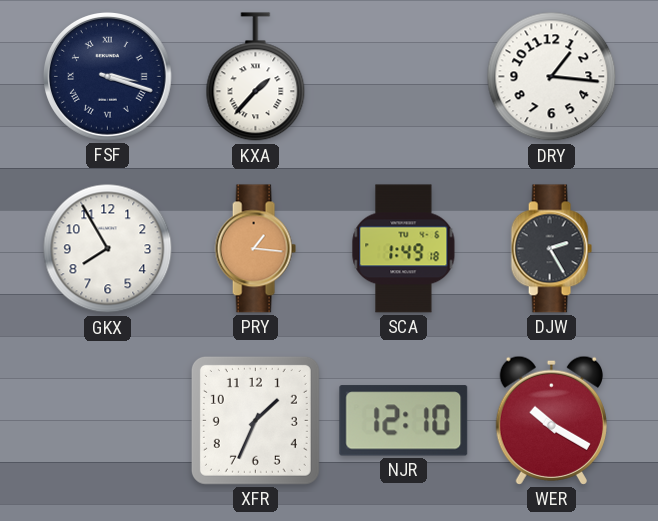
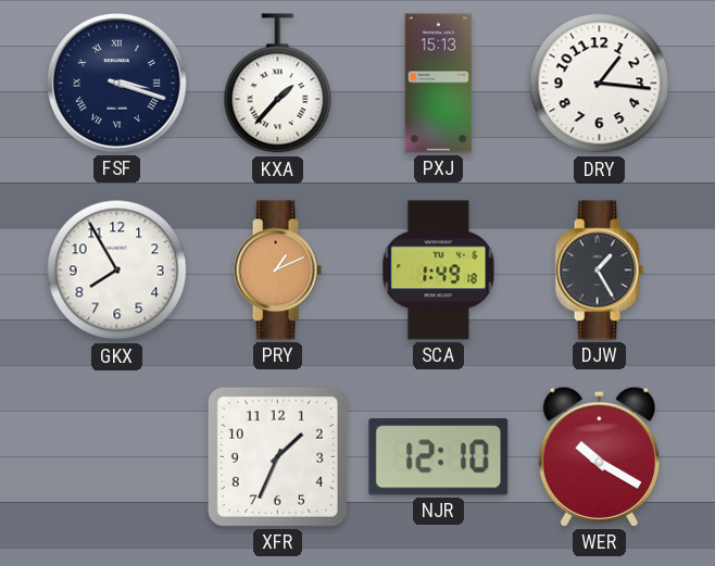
PXJ: none -> 15:13
PRY: 1:16 -> 1:11
DJW: 2:25 -> 1:25
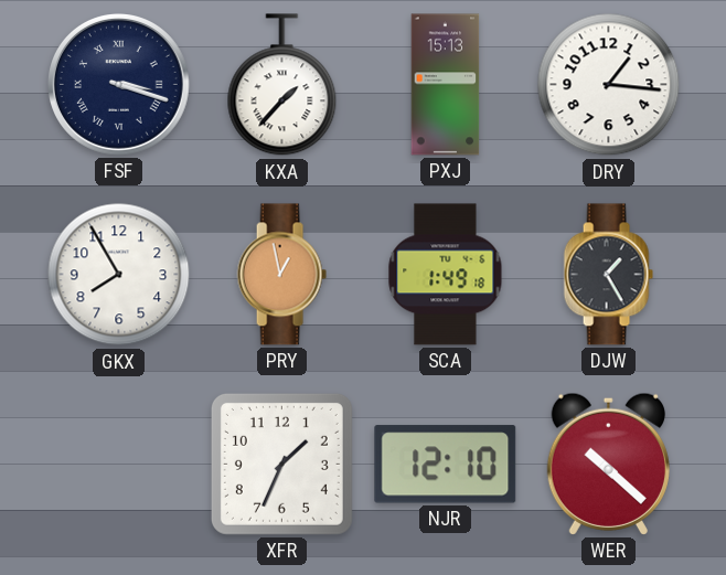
PRY: 1:11 -> 12:58
WER: 10:20 -> 10:22
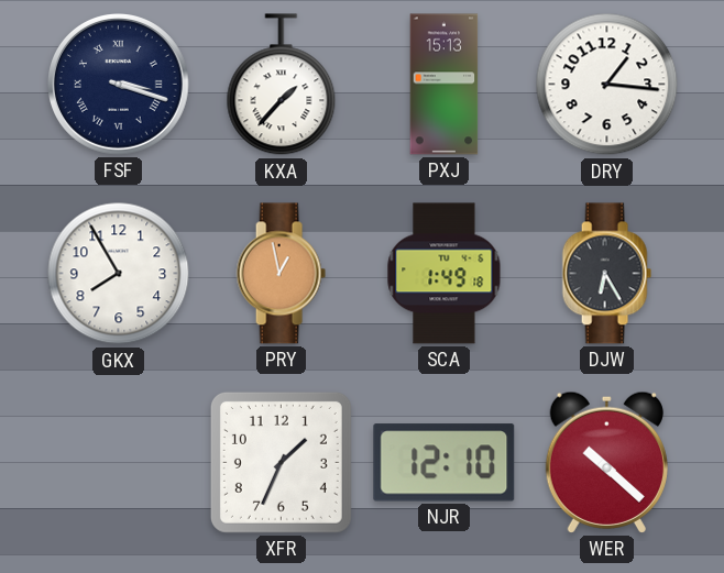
DJW: 1:25 -> 6:25
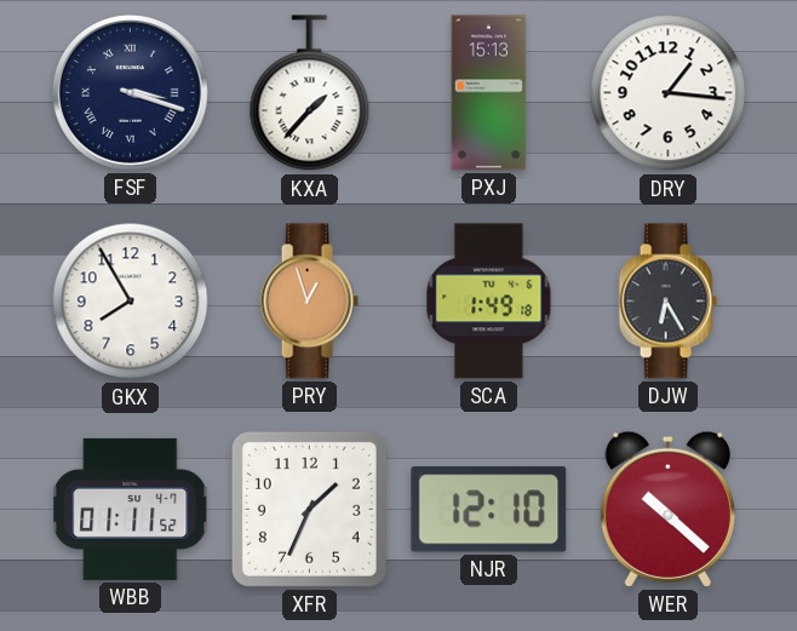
PRY: 12:58 -> 12:57
WBB: none -> 01:11
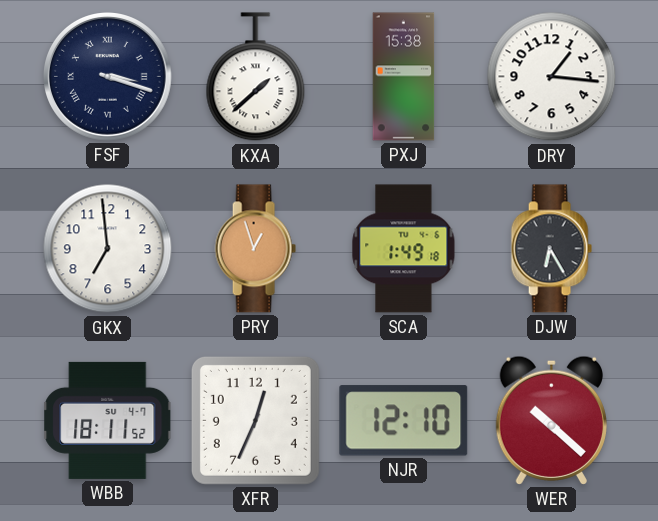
KXA: 1:37 -> 1:38
PXJ: 15:13 -> 15:38
GKX: 7:55 -> 6:59
WBB: 01:11 -> 18:11
XFR: 1:34 -> 12:34
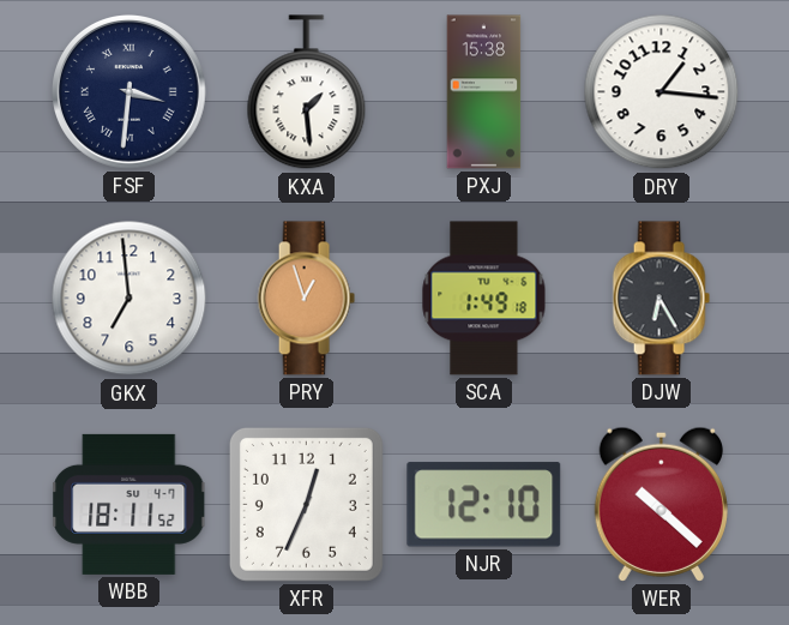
FSF: 3:18 -> 3:31
KXA: 1:38 -> 1:29
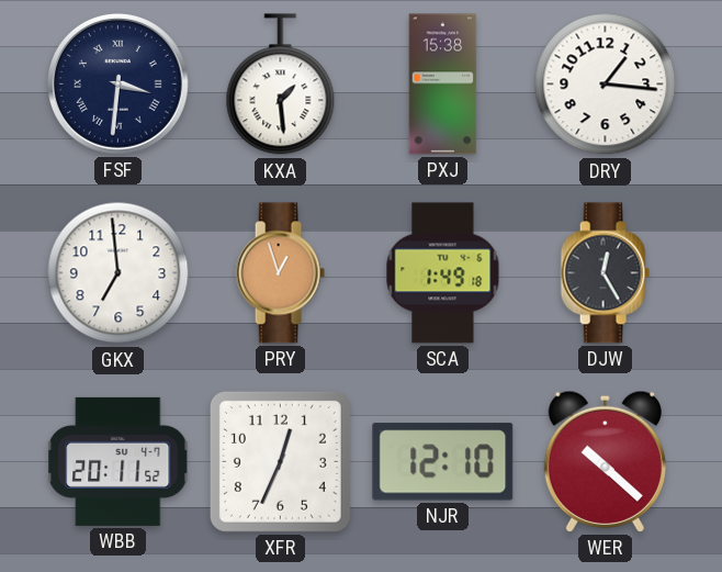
DJW: 6:25 -> 12:25
WBB: 18:11 -> 20:11
